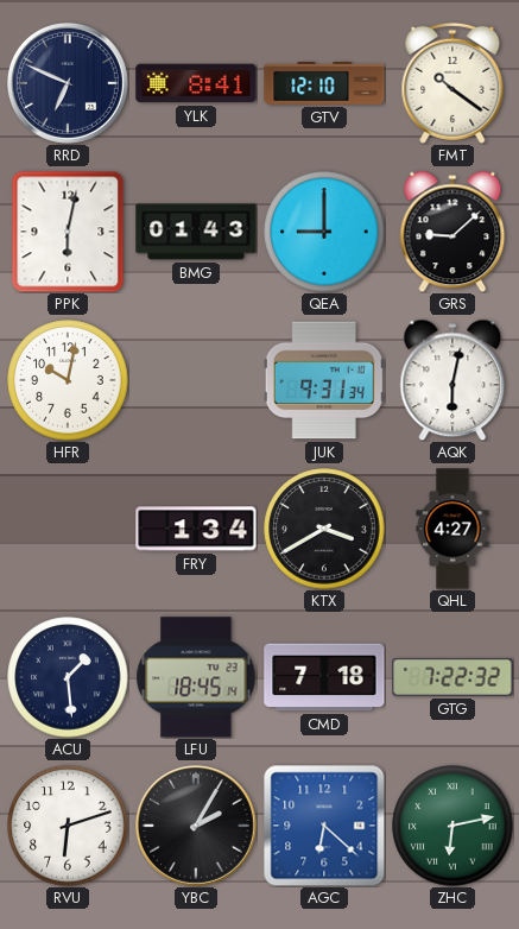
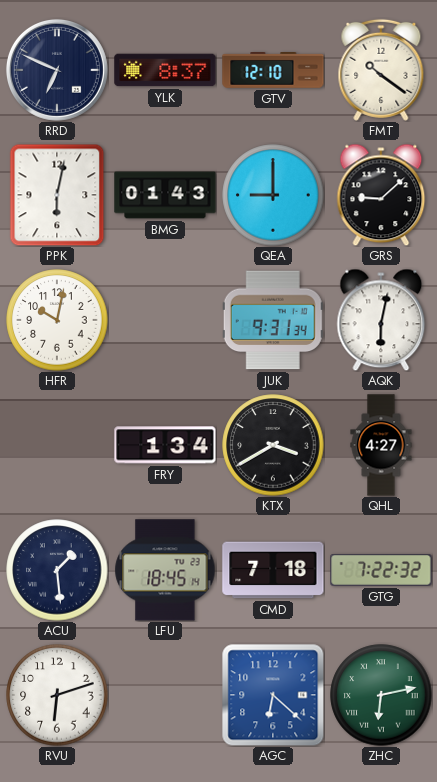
YLK: 8:41 -> 8:37
YBC: 2:05 -> none
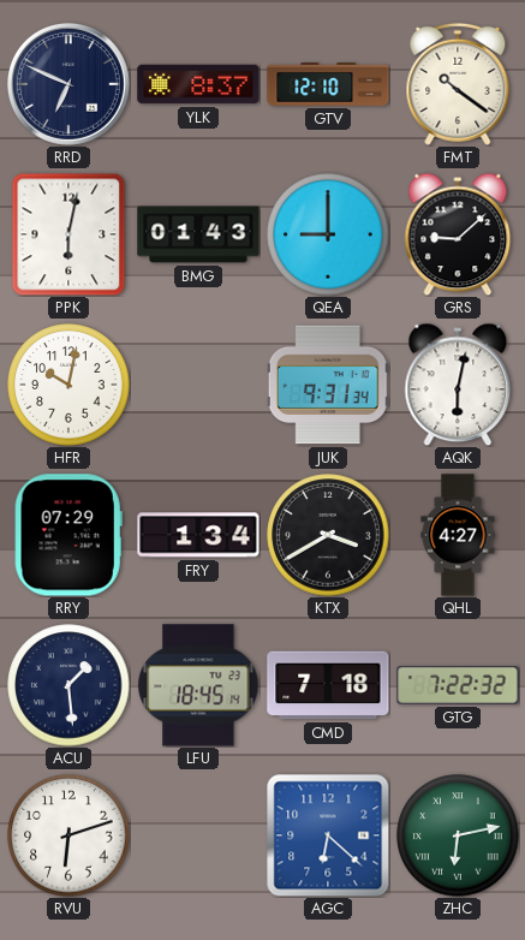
RRY: none -> 07:29
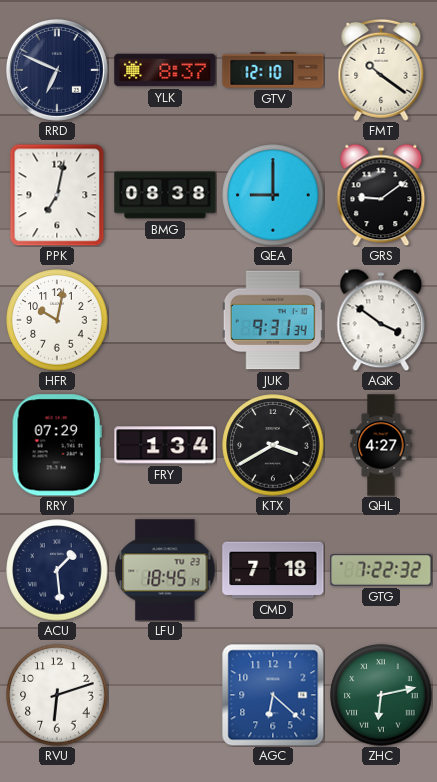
PPK: 6:02 -> 7:02
BMG: 01:43 -> 08:38
GRS: 9:08 -> 9:09
AQK: 6:02 -> 3:51
